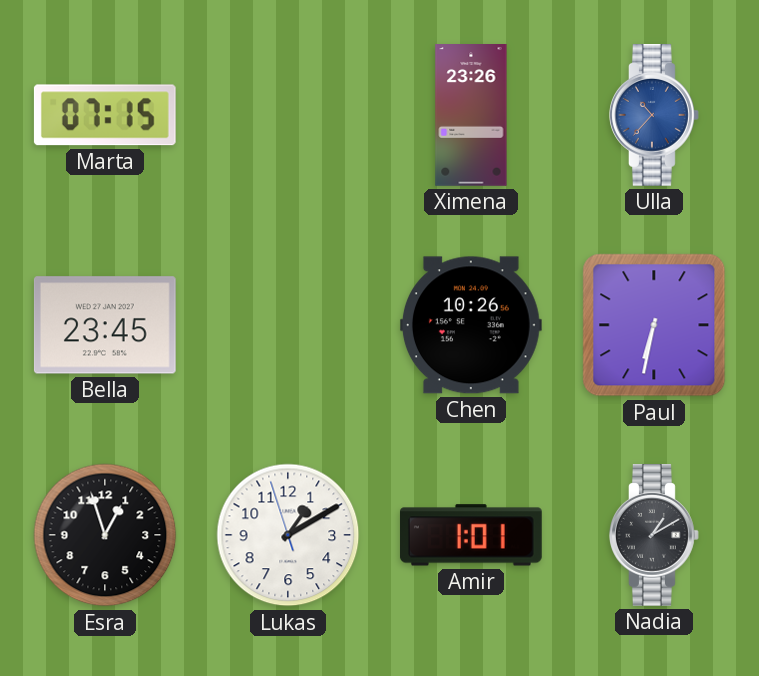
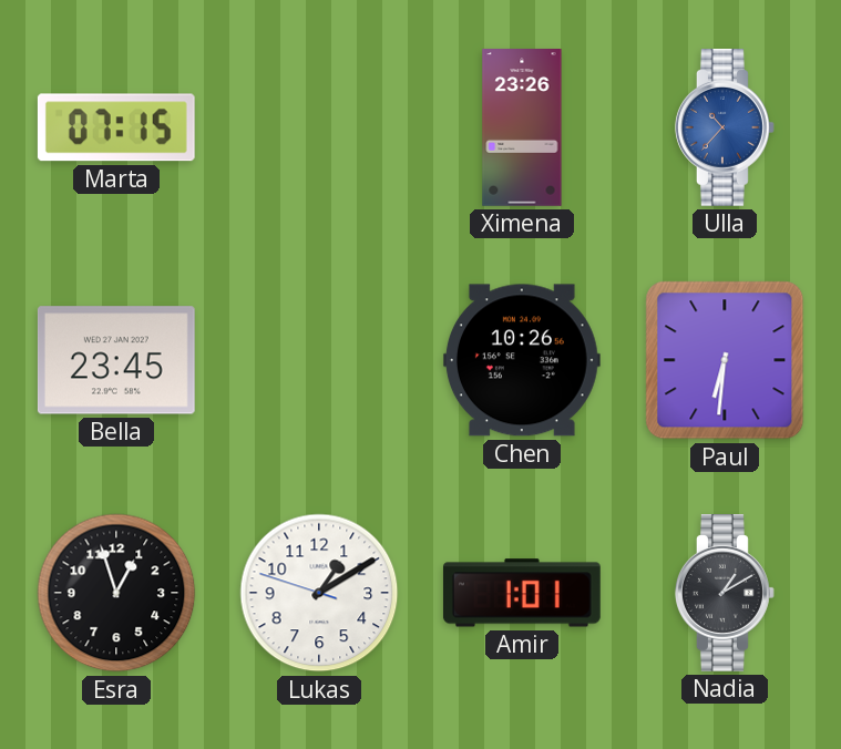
Paul: 6:32 -> 6:31
Lukas: 1:09:57 -> 1:09:48
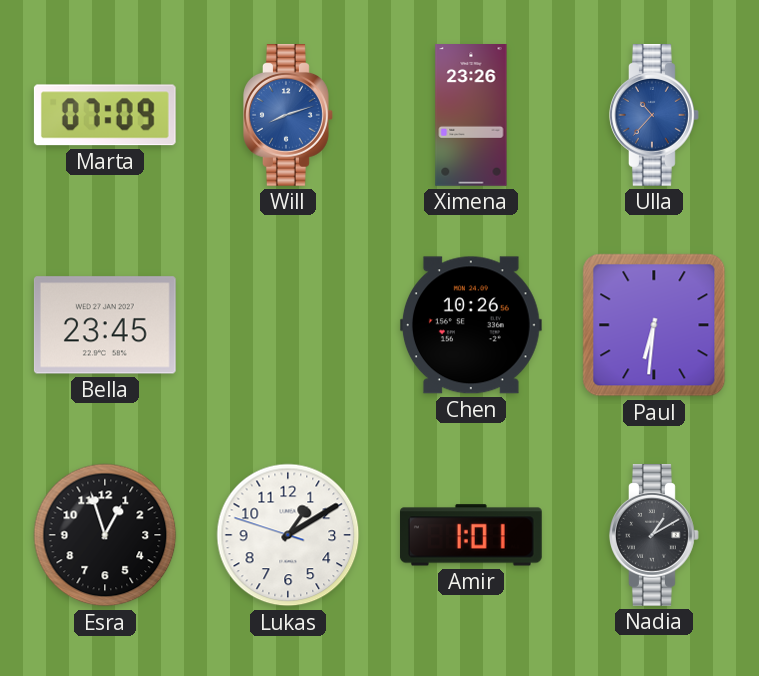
Marta: 07:15 -> 07:09
Will: none -> 8:12
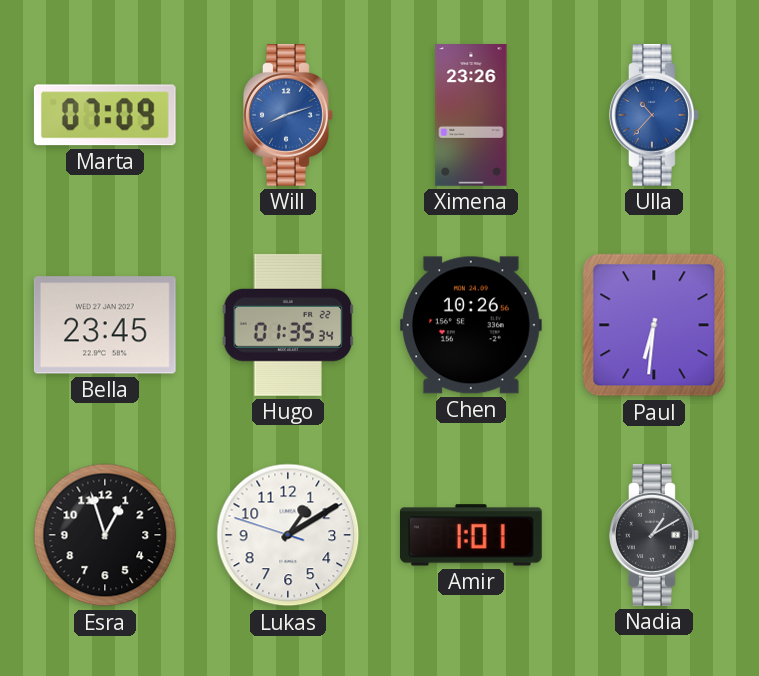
Hugo: none -> 01:35
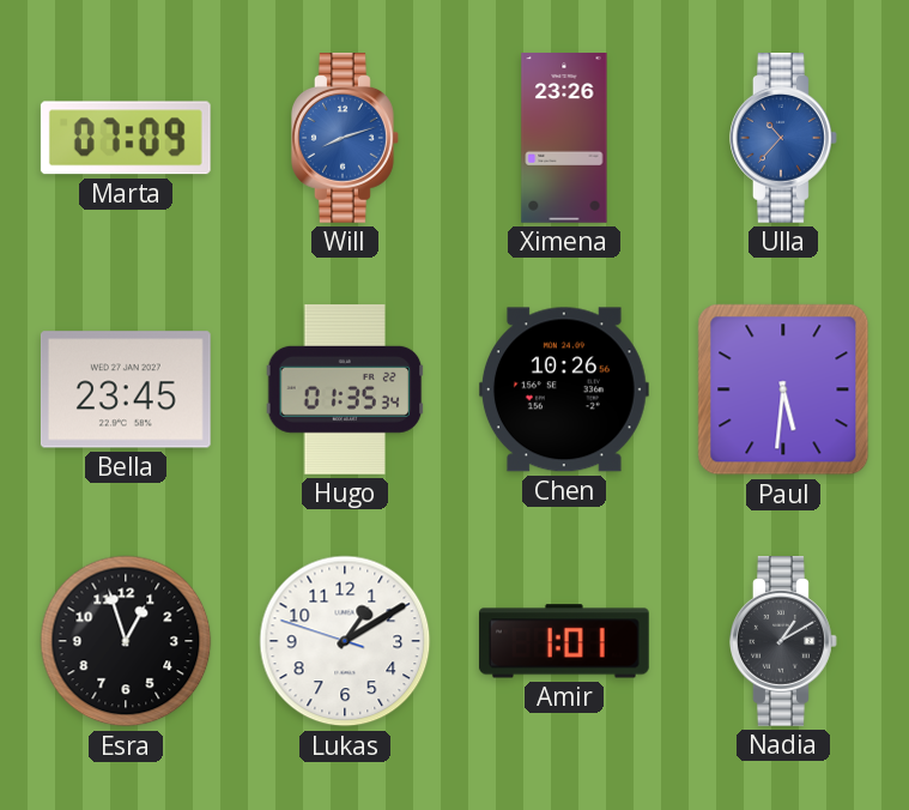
Paul: 6:31 -> 5:31
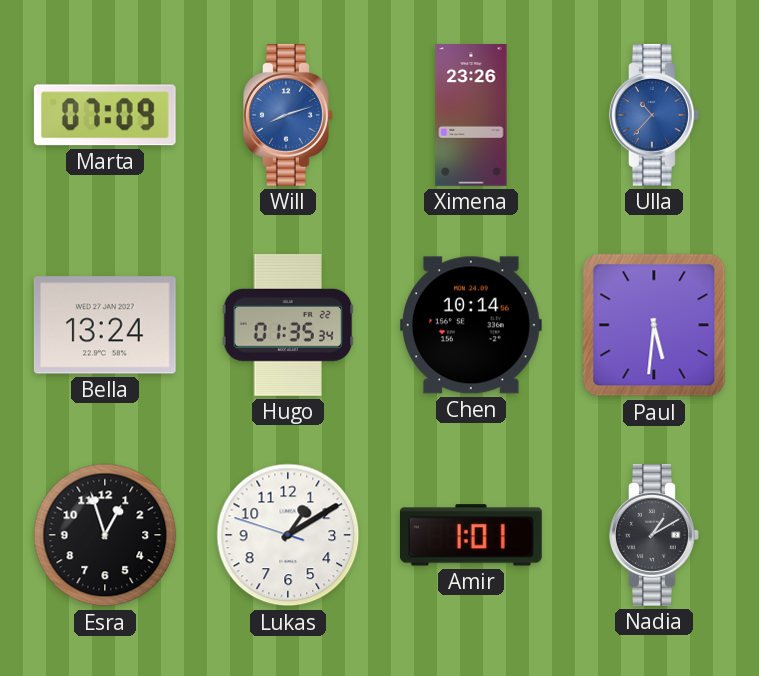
Bella: 23:45 -> 13:24
Chen: 10:26 -> 10:14
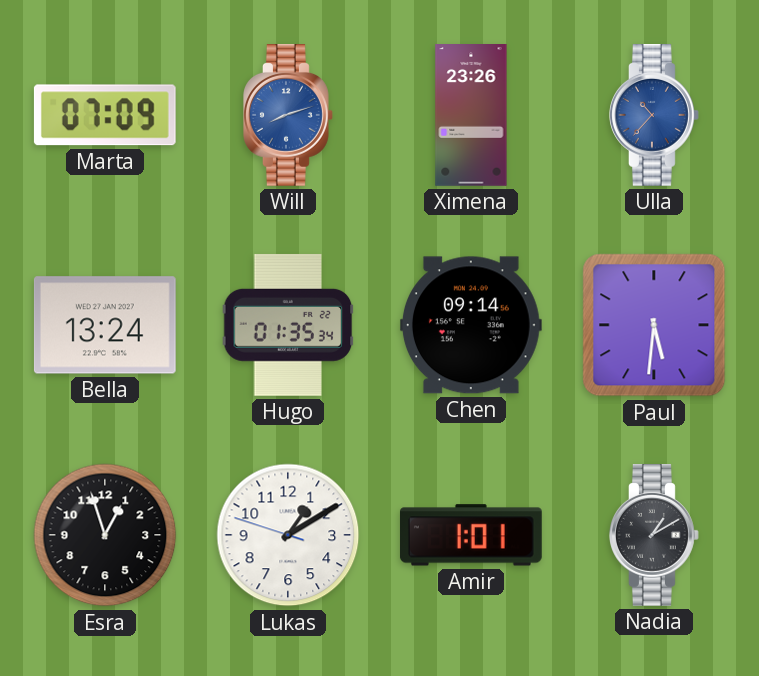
Chen: 10:14 -> 09:14
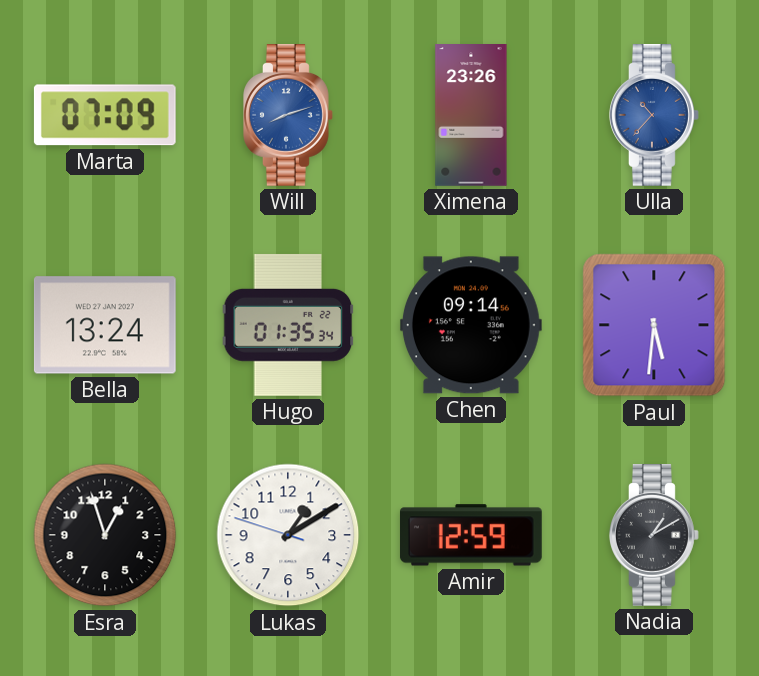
Amir: 1:01 -> 12:59
